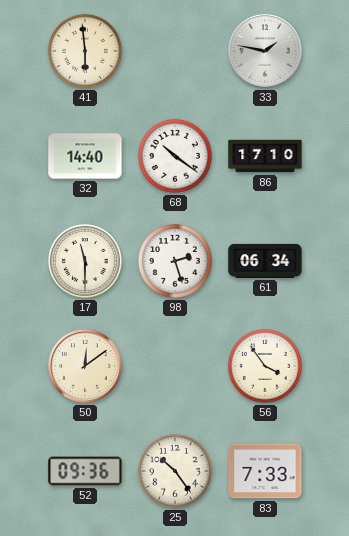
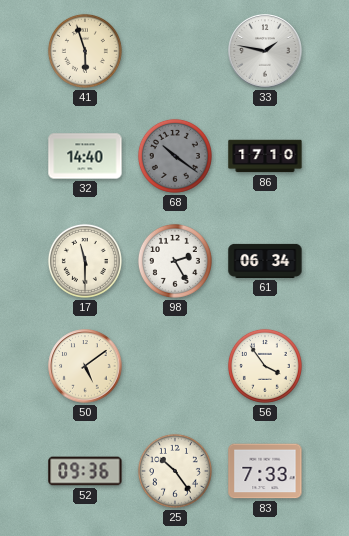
41: 5:59 -> 5:57
68 dial: white -> grey
98: 2:27 -> 2:25
50: 12:09 -> 5:09
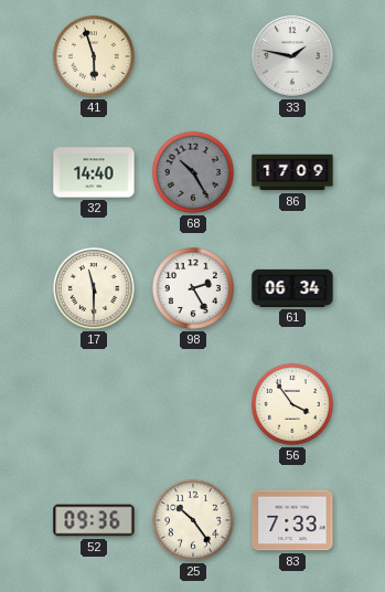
68: 10:21 -> 10:25
86: 17:10 -> 17:09
50: 5:09 -> none
